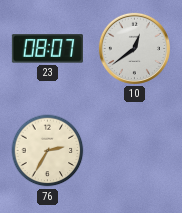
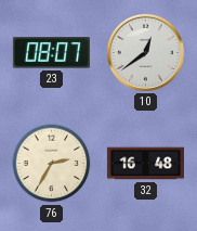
32: none -> 16:48
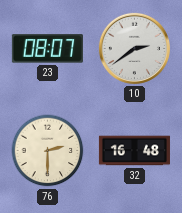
10: 12:39 -> 2:39
76: 2:35 -> 2:30
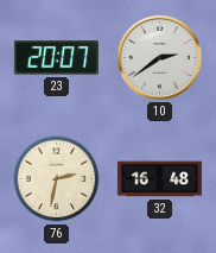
23: 08:07 -> 20:07
76: 2:30 -> 2:32
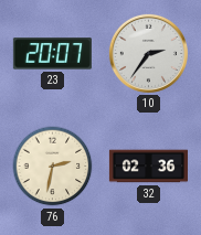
10: 2:39 -> 2:36
32: 16:48 -> 02:36
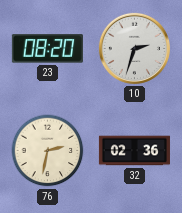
23: 20:07 -> 08:20
10: 2:36 -> 2:33
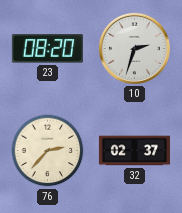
76: 2:32 -> 2:37
32: 02:36 -> 02:37
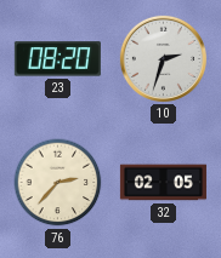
32: 02:37 -> 02:05
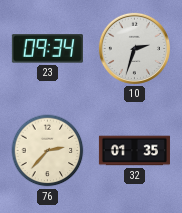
23: 08:20 -> 09:34
32: 02:05 -> 01:35
